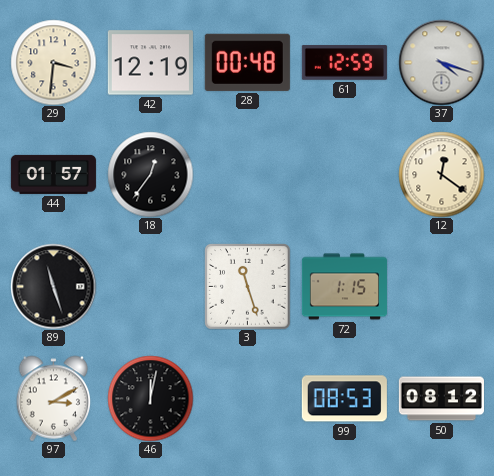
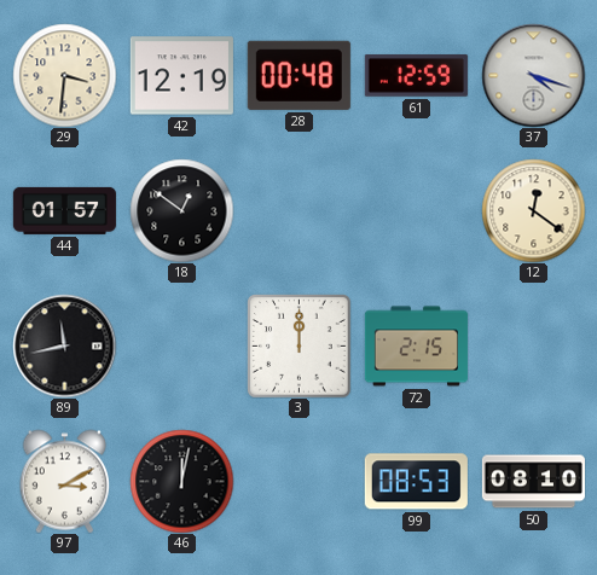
18: 12:36 -> 12:51
89: 11:27 -> 11:43
3: 11:27 -> 12:00
72: 1:15 -> 2:15
50: 08:12 -> 08:10
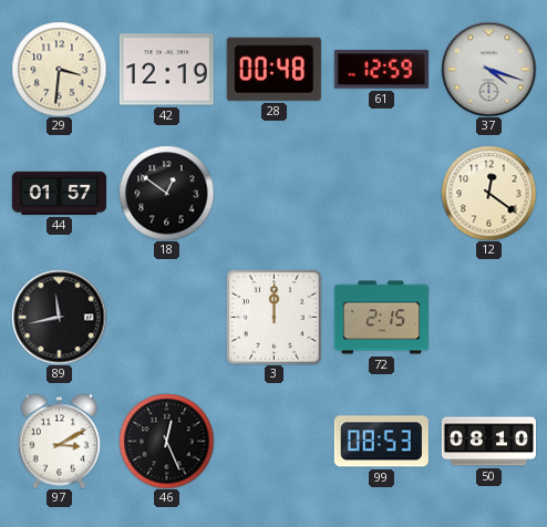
46: 12:02 -> 12:26
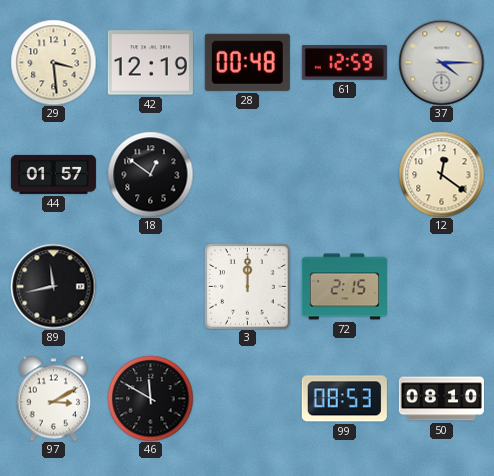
29: 3:31 -> 3:29
37: 4:18 -> 4:15
46: 12:26 -> 11:50
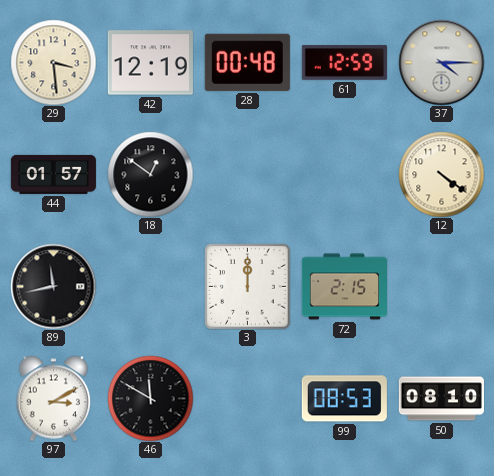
12: 12:21 -> 4:21
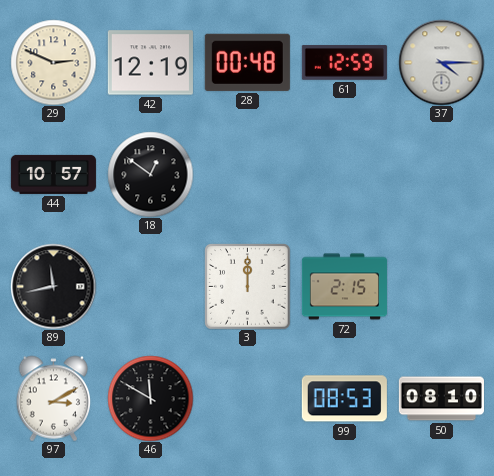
29: 3:29 -> 2:49
44: 01:57 -> 10:57
12: 4:21 -> none
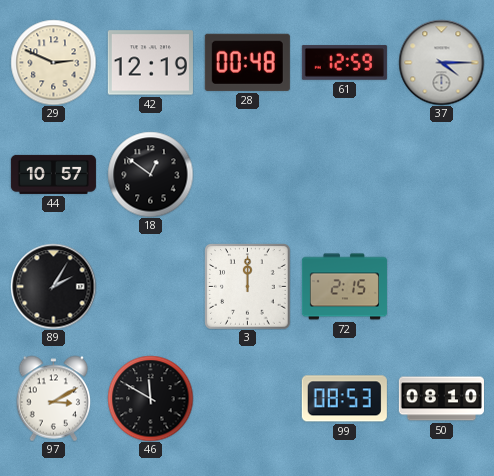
89: 11:43 -> 2:05
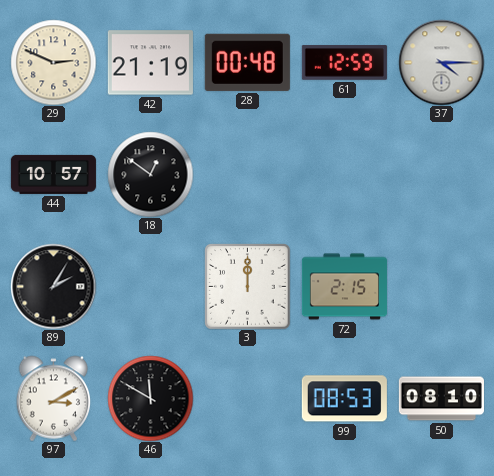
42: 12:19 -> 21:19
